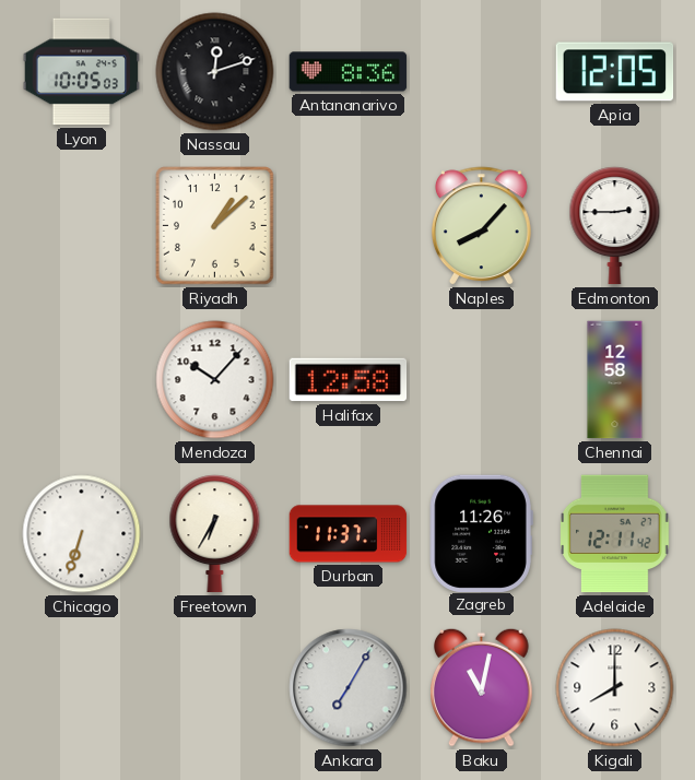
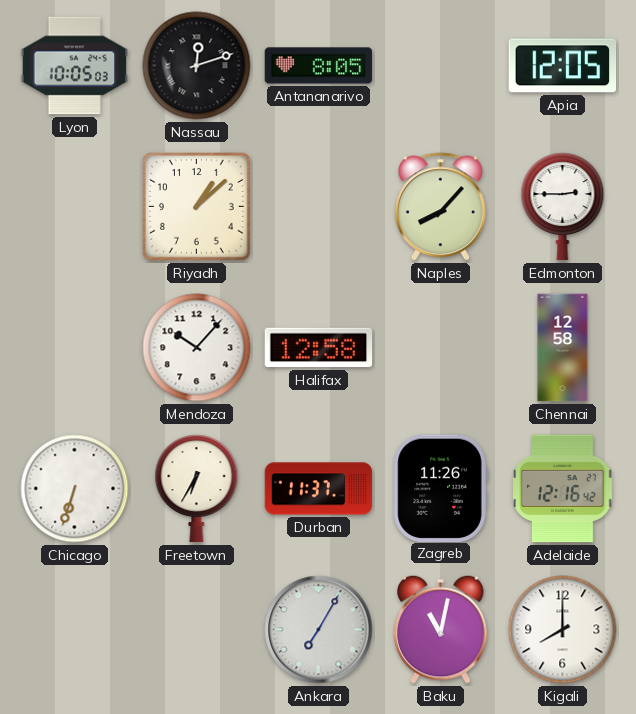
Antananarivo: 8:36 -> 8:05
Adelaide: 12:11 -> 12:16
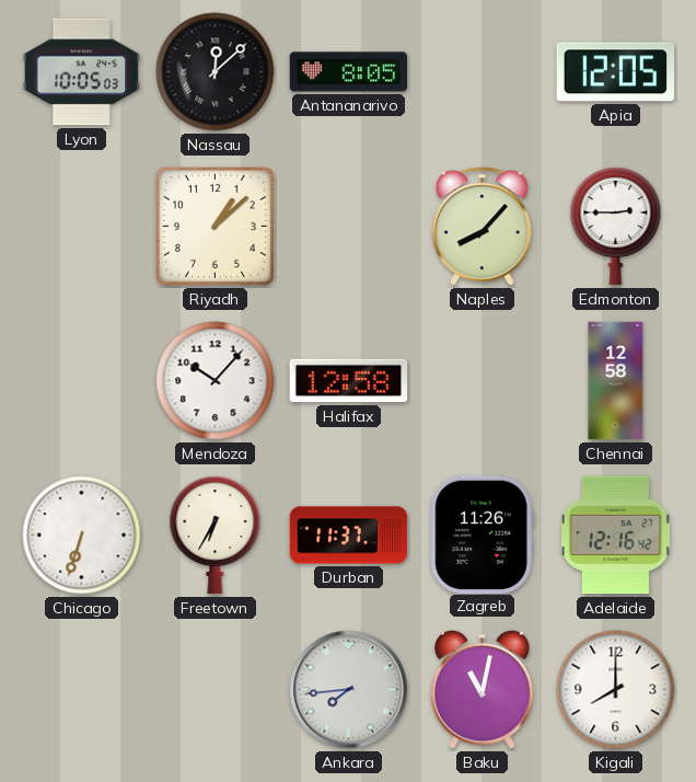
Nassau: 12:12 -> 12:08
Ankara: 7:05 -> 7:44
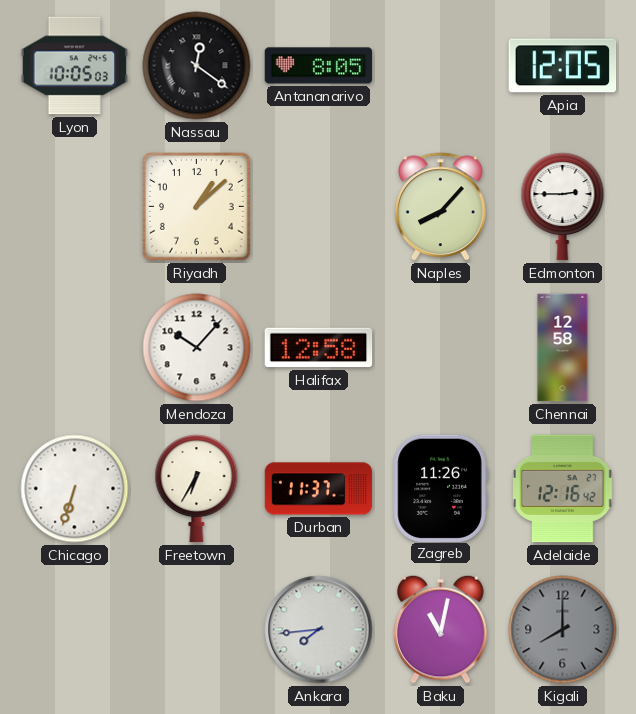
Nassau: 12:08 -> 12:21
Kigali dial: white -> grey
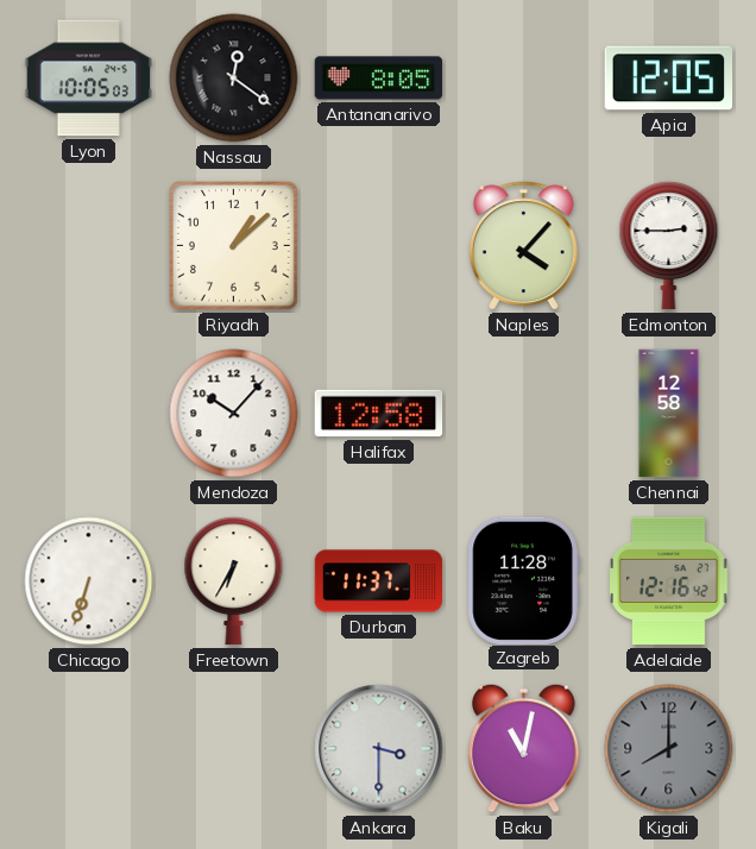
Naples: 8:07 -> 4:07
Zagreb: 11:26 -> 11:28
Ankara: 7:44 -> 3:30
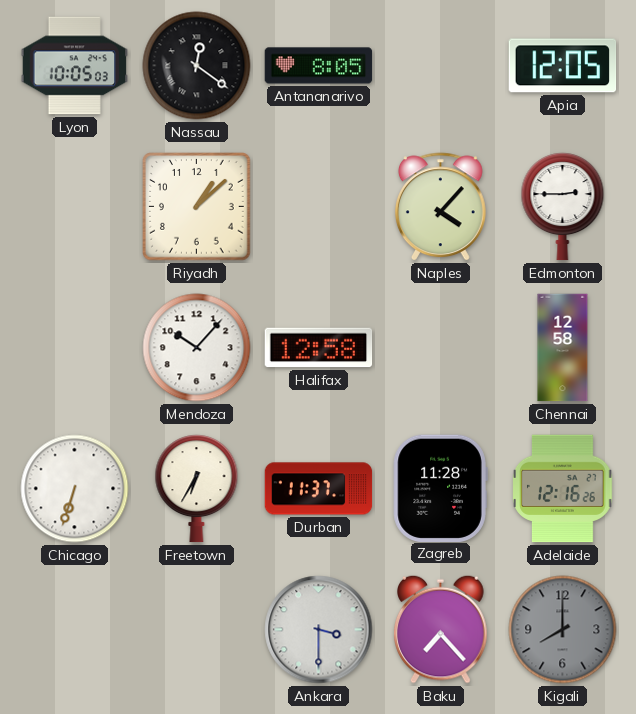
Adelaide: 12:16:42 -> 12:16:26
Baku: 11:02 -> 7:23
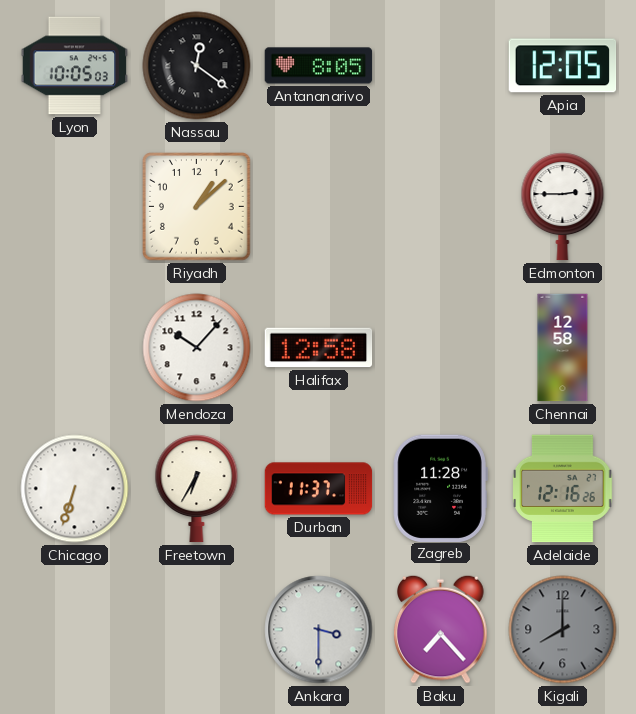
Naples: 4:07 -> none
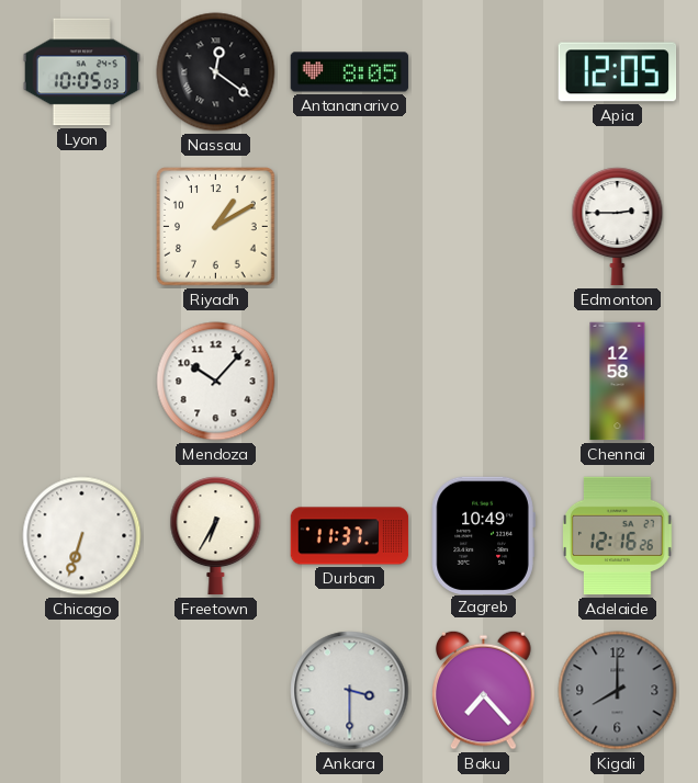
Riyadh: 1:08 -> 1:10
Halifax: 12:58 -> none
Zagreb: 11:28 -> 10:49
